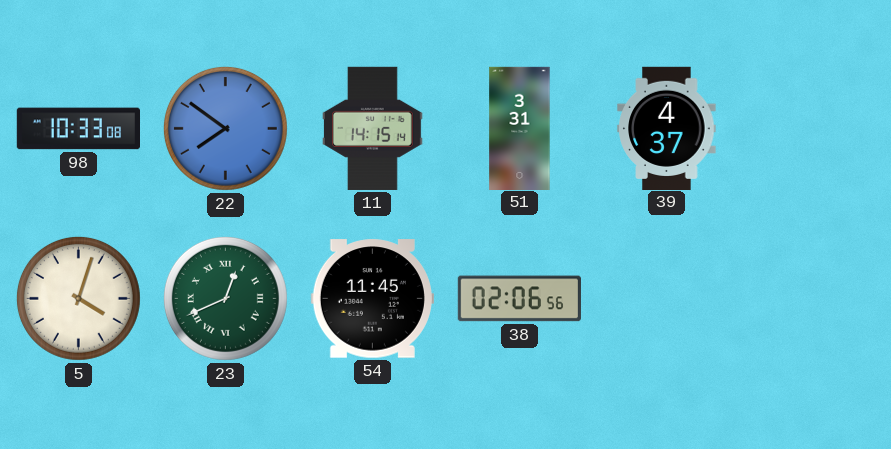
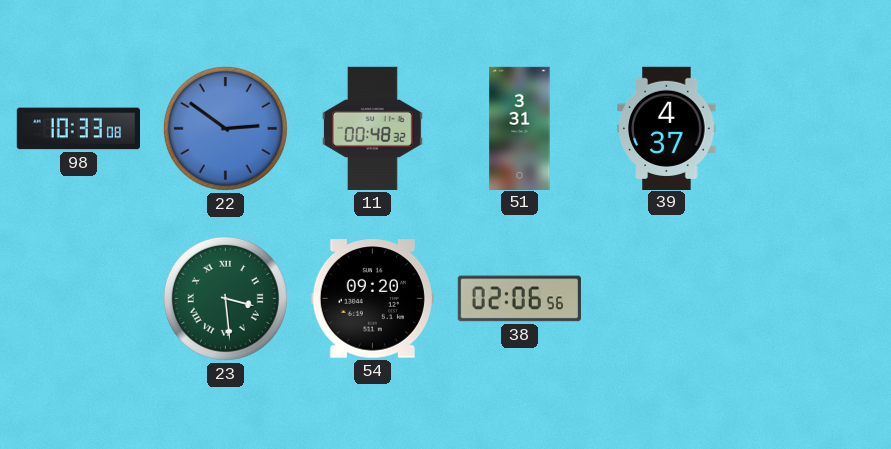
22: 7:51 -> 2:51
11: 14:15 -> 00:48
5: 4:03 -> none
23: 12:41 -> 3:29
54: 11:45 -> 09:20
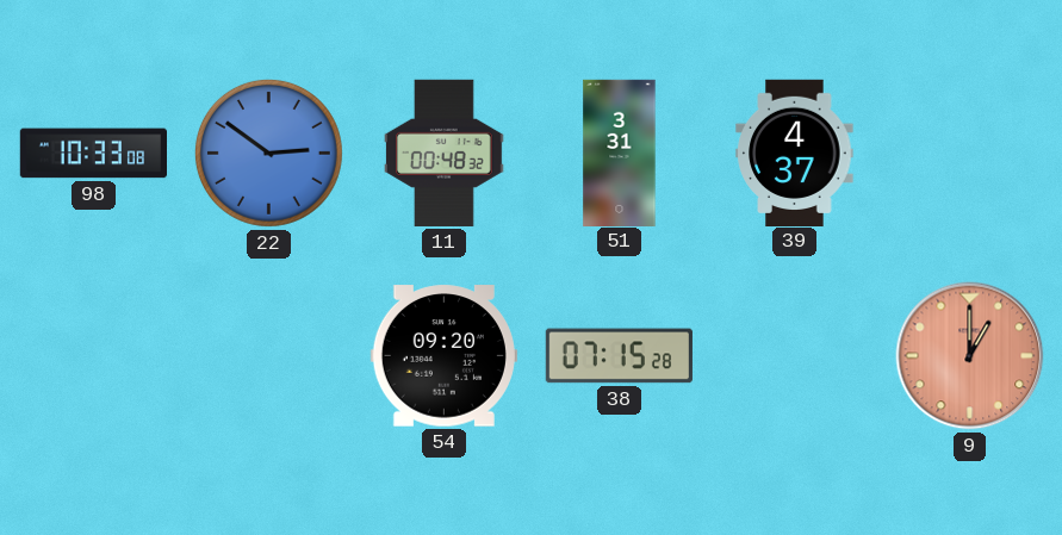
23: 3:29 -> none
38: 02:06 -> 07:15
9: none -> 1:00
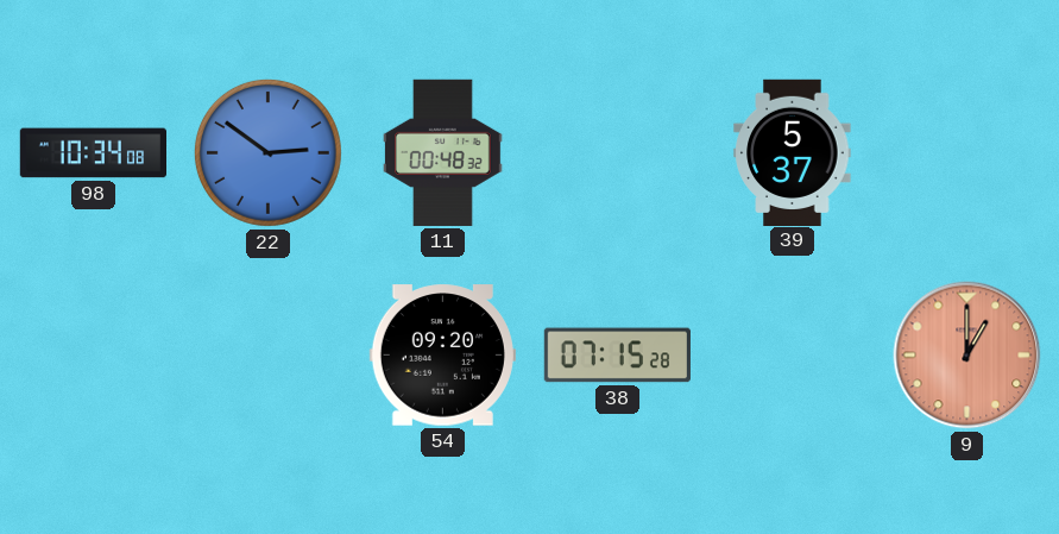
98: 10:33 -> 10:34
51: 3:31 -> none
39: 4:37 -> 5:37
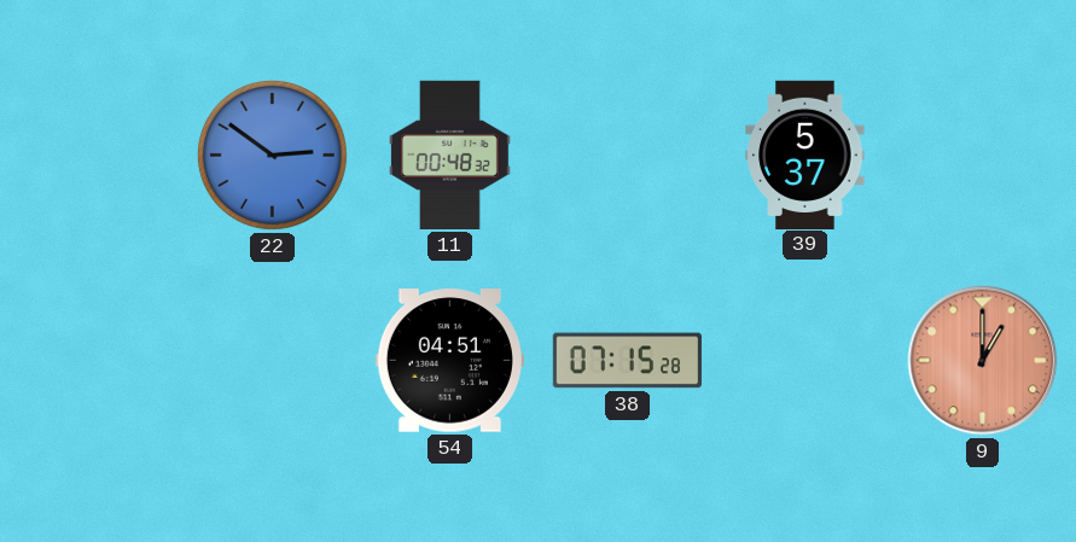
98: 10:34 -> none
54: 09:20 -> 04:51
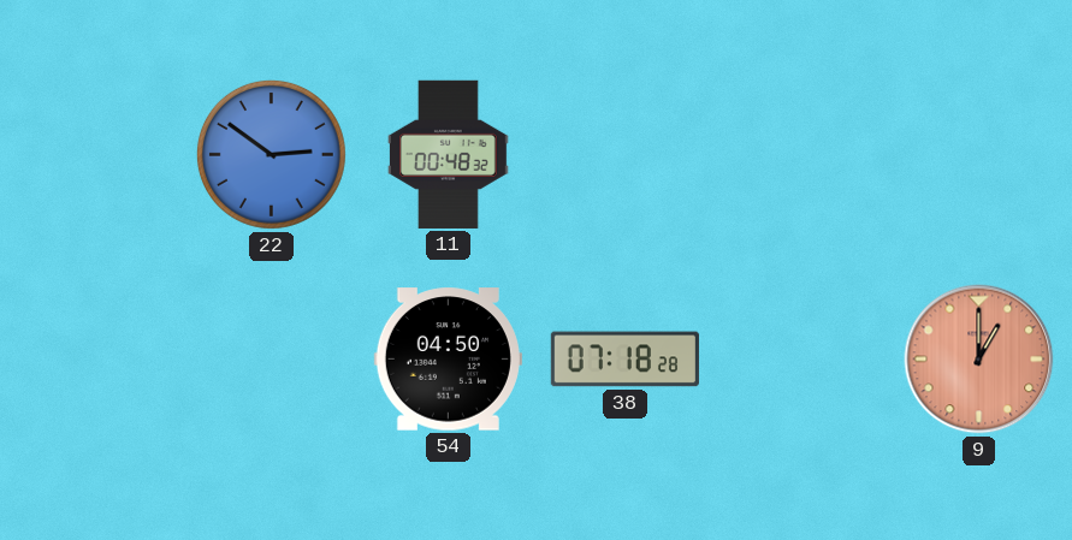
39: 5:37 -> none
54: 04:51 -> 04:50
38: 07:15 -> 07:18
